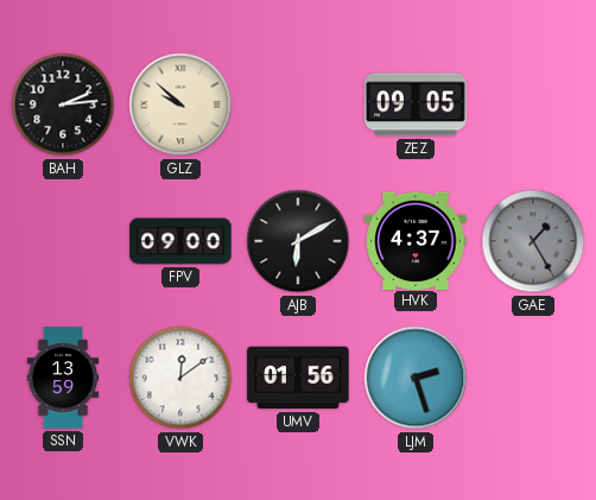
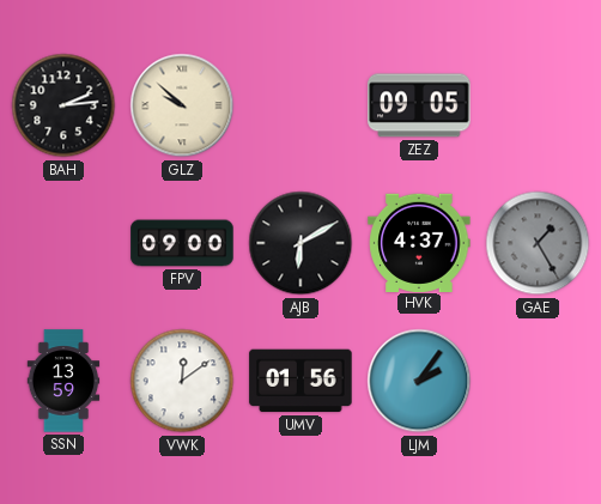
LJM: 2:27 -> 2:06
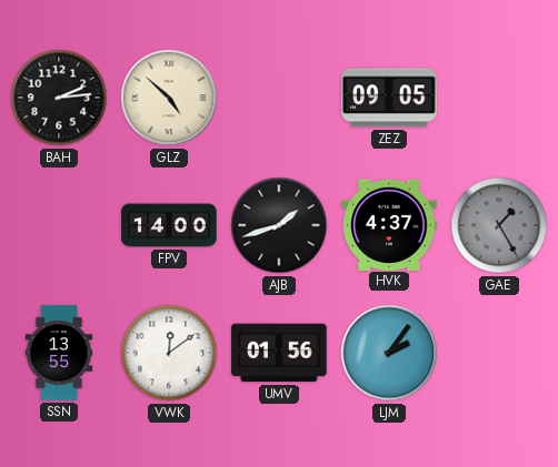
GLZ: 9:52 -> 4:52
FPV: 09:00 -> 14:00
AJB: 6:10 -> 1:42
SSN: 13:59 -> 13:55
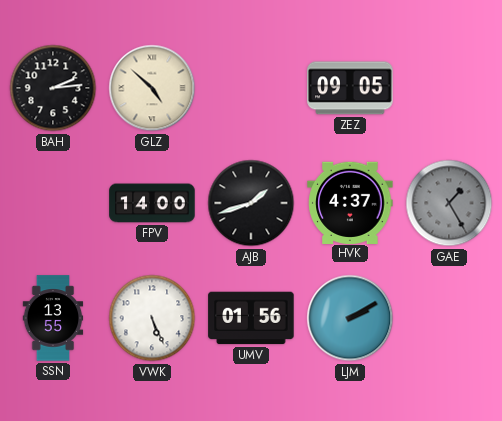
VWK: 12:09 -> 5:26
LJM: 2:06 -> 2:10
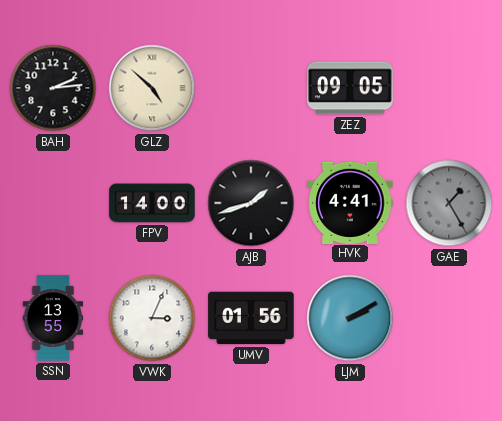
HVK: 4:37 -> 4:41
VWK: 5:26 -> 3:04
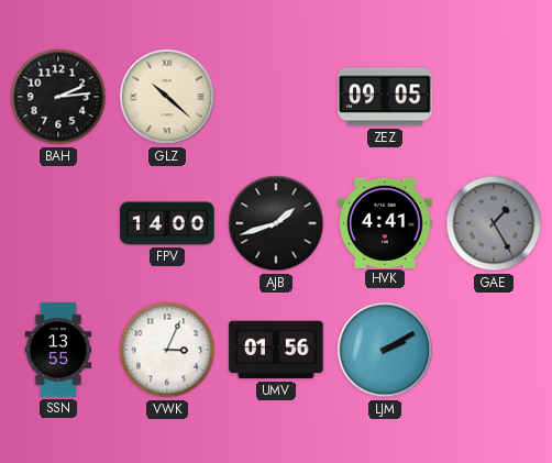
GLZ: 4:52 -> 10:22
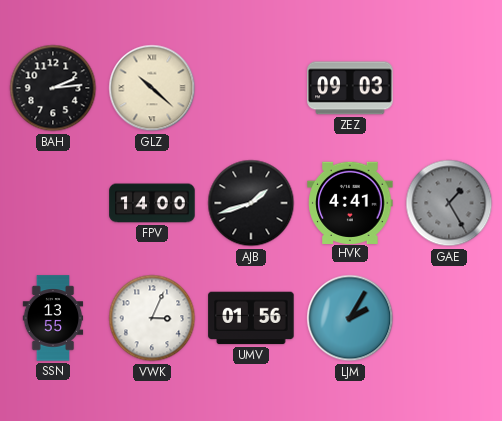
ZEZ: 09:05 -> 09:03
LJM: 2:10 -> 2:05
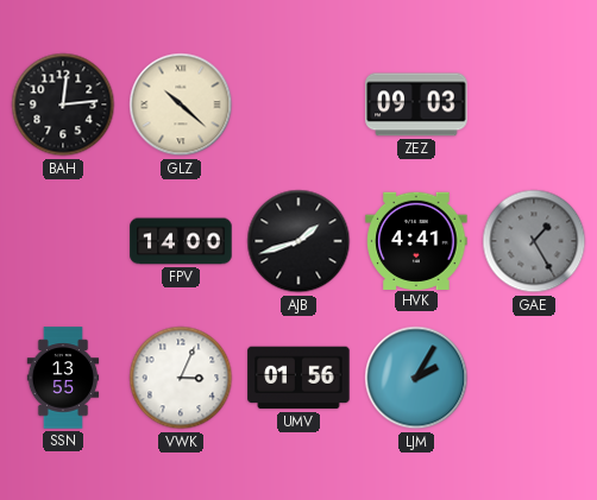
BAH: 2:14 -> 12:14
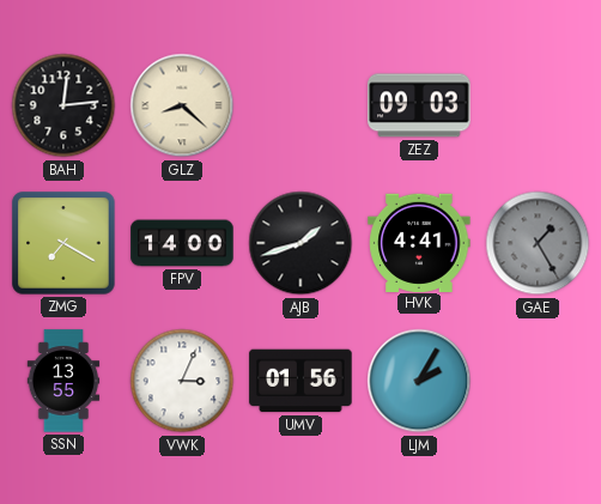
GLZ: 10:22 -> 8:22
ZMG: none -> 7:20
